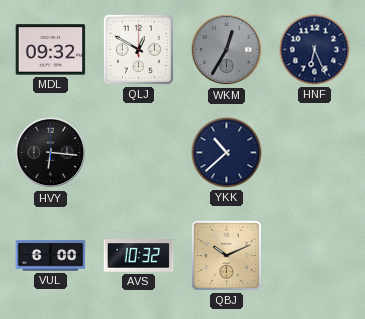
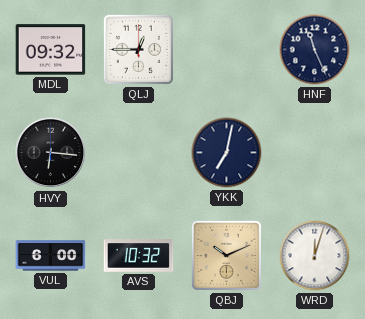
QLJ: 12:50 -> 12:45
WKM: 12:35 -> none
HNF: 6:26 -> 11:26
YKK: 10:38 -> 7:02
WRD: none -> 12:03
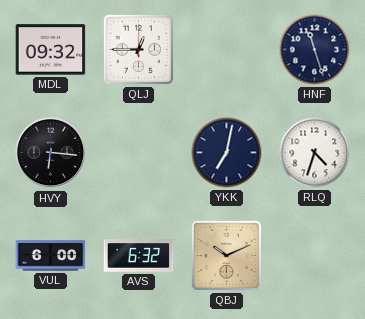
HNF: 11:26 -> 11:27
RLQ: none -> 4:33
AVS: 10:32 -> 6:32
WRD: 12:03 -> none
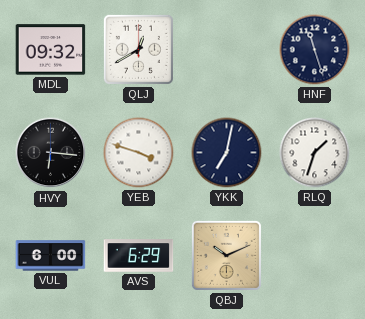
QLJ: 12:45 -> 12:40
YEB: none -> 3:48
RLQ: 4:33 -> 1:33
AVS: 6:32 -> 6:29
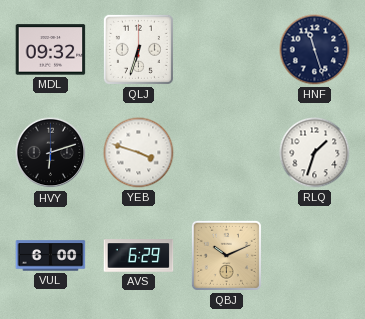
QLJ: 12:40 -> 6:33
HVY: 6:16 -> 6:12
YKK: 7:02 -> none
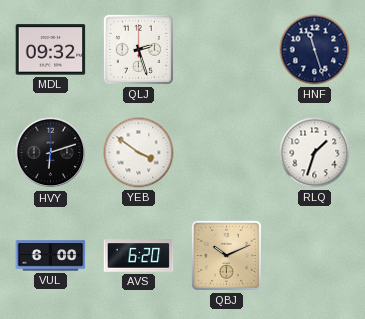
QLJ: 6:33 -> 2:27
YEB: 3:48 -> 3:51
AVS: 6:29 -> 6:20
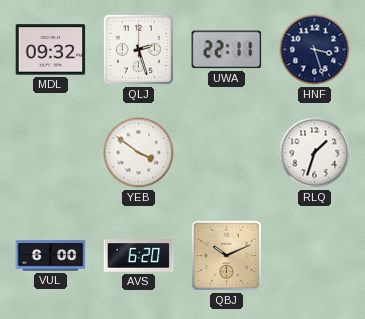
UWA: none -> 22:11
HNF: 11:27 -> 3:27
HVY: 6:12 -> none
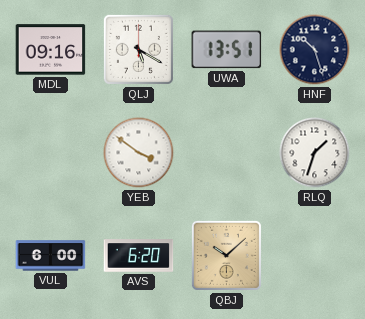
MDL: 09:32 -> 09:16
QLJ: 2:27 -> 5:20
UWA: 22:11 -> 13:51
HNF: 3:27 -> 10:27
QBJ: 10:11 -> 10:08
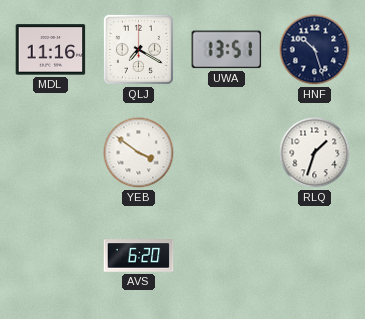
MDL: 09:16 -> 11:16
QLJ: 5:20 -> 7:20
VUL: 6:00 -> none
QBJ: 10:08 -> none
